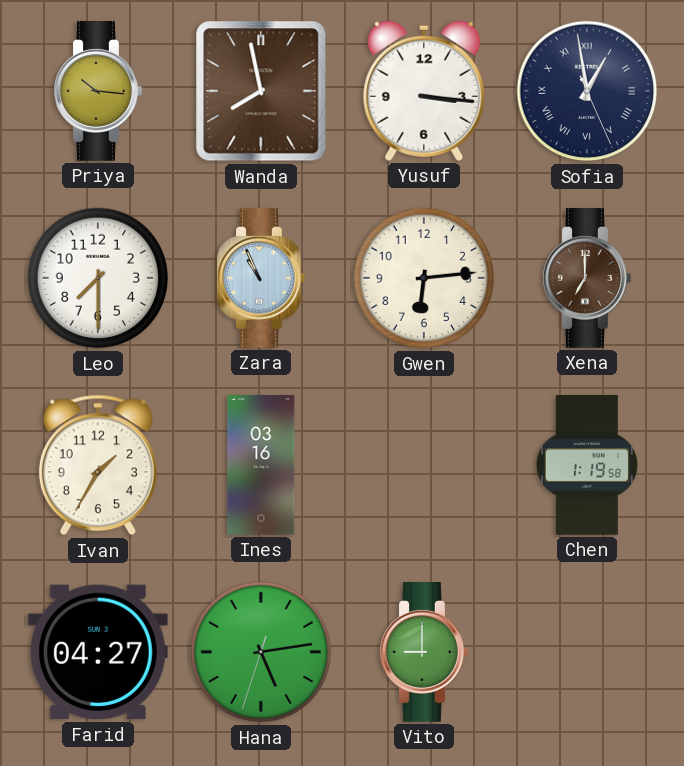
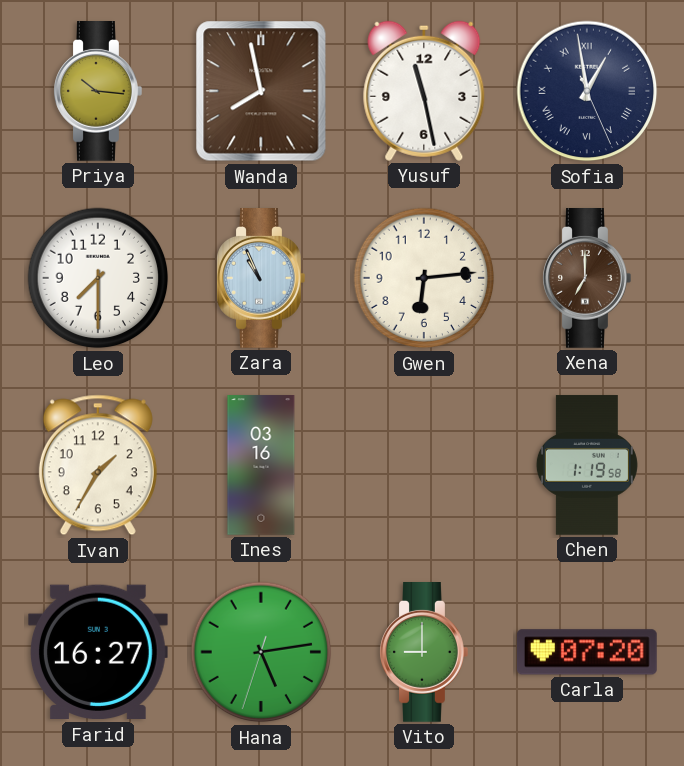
Yusuf: 3:16 -> 11:28
Farid: 04:27 -> 16:27
Carla: none -> 07:20
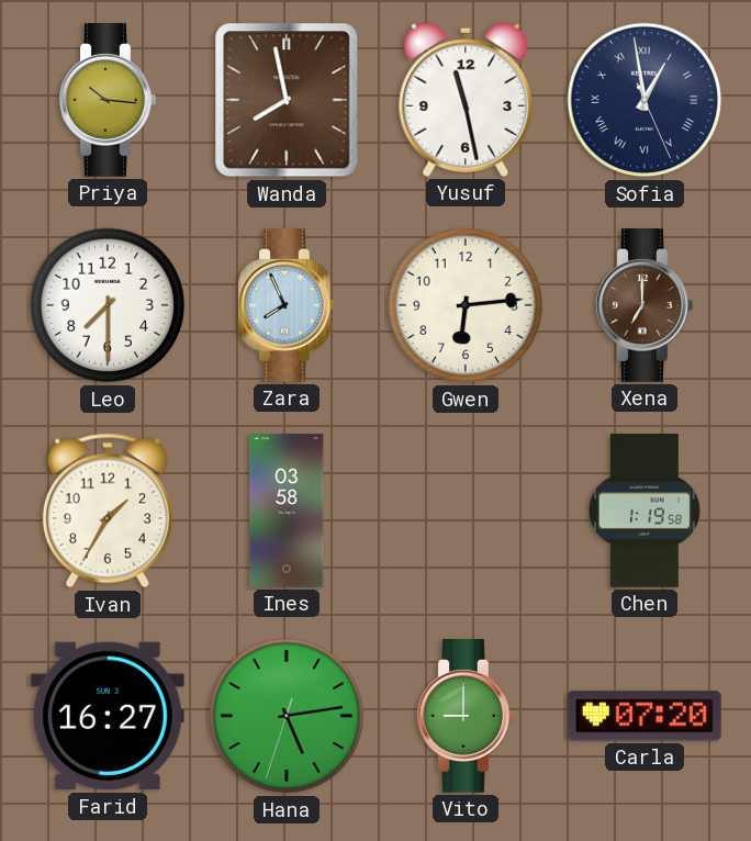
Zara: 10:56 -> 7:56
Ines: 03:16 -> 03:58
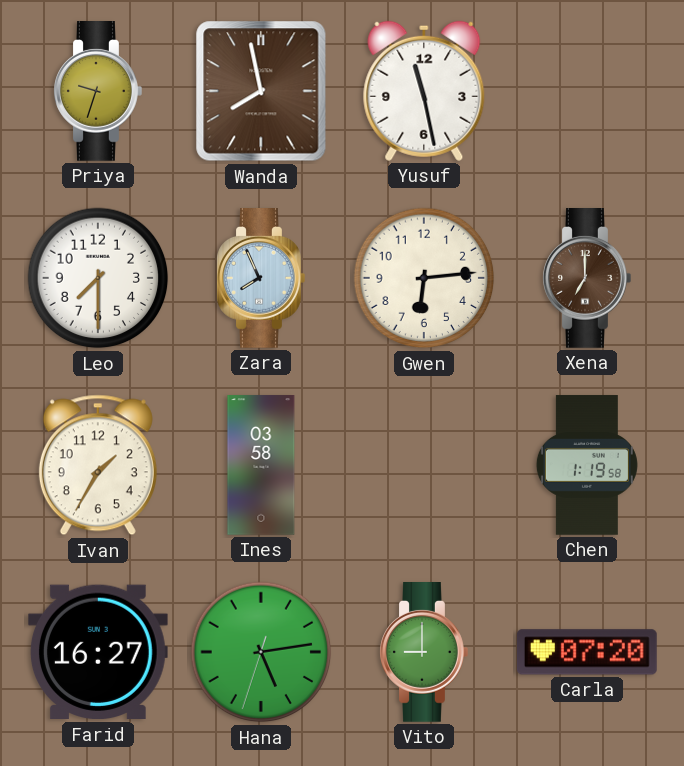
Priya: 10:16 -> 9:33
Sofia: 12:58 -> none
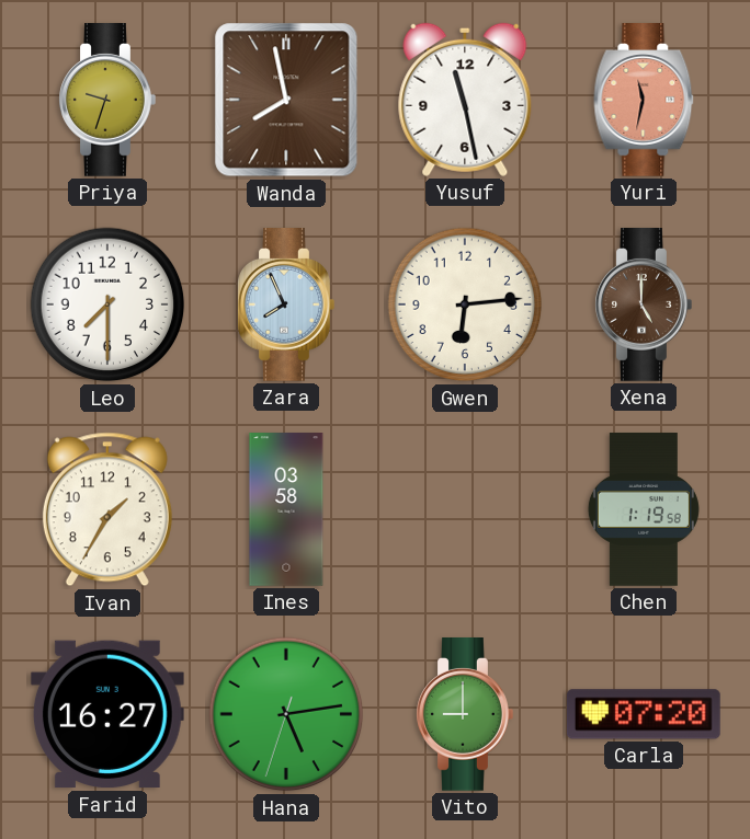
Yuri: none -> 11:32
Xena: 7:00 -> 5:00
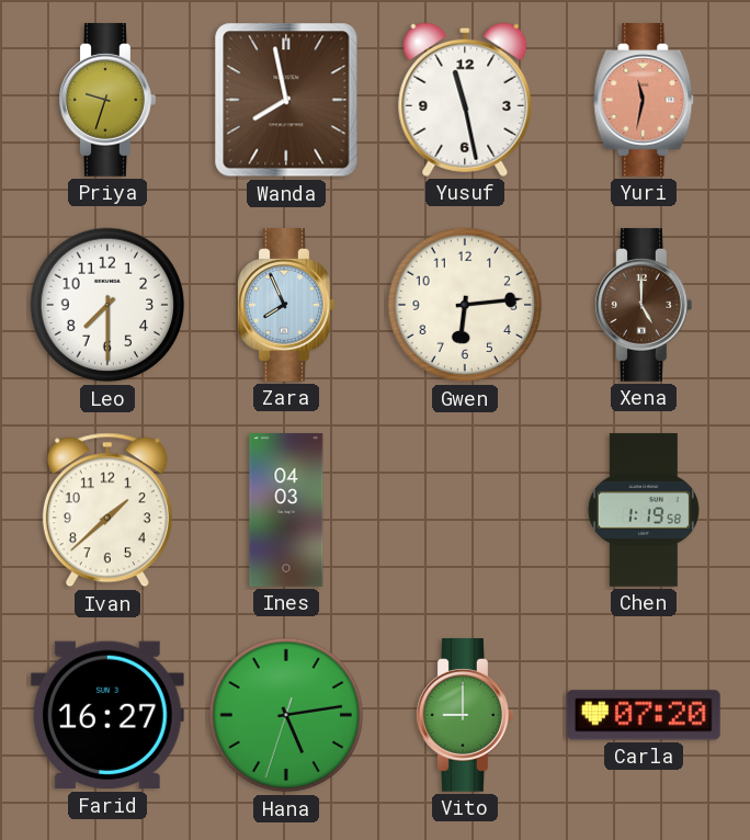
Ivan: 1:35 -> 1:38
Ines: 03:58 -> 04:03
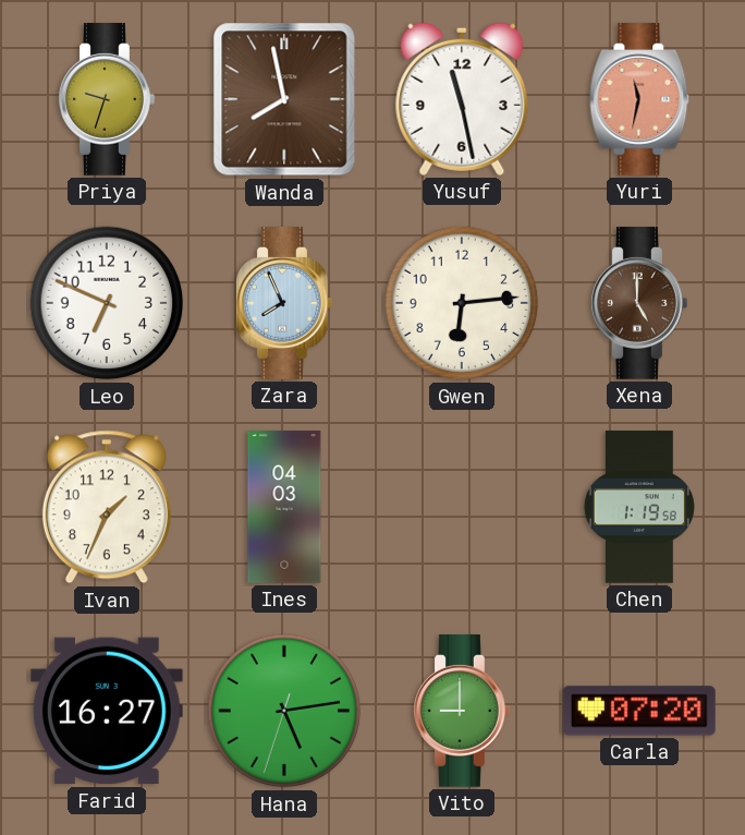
Leo: 7:30 -> 6:49
Ivan: 1:38 -> 1:34
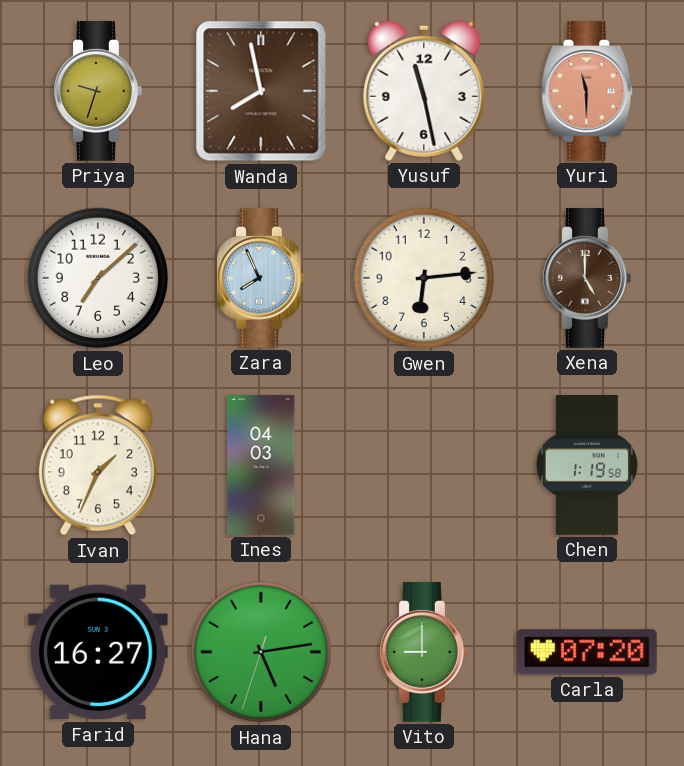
Yuri: 11:32 -> 11:30
Leo: 6:49 -> 7:08
